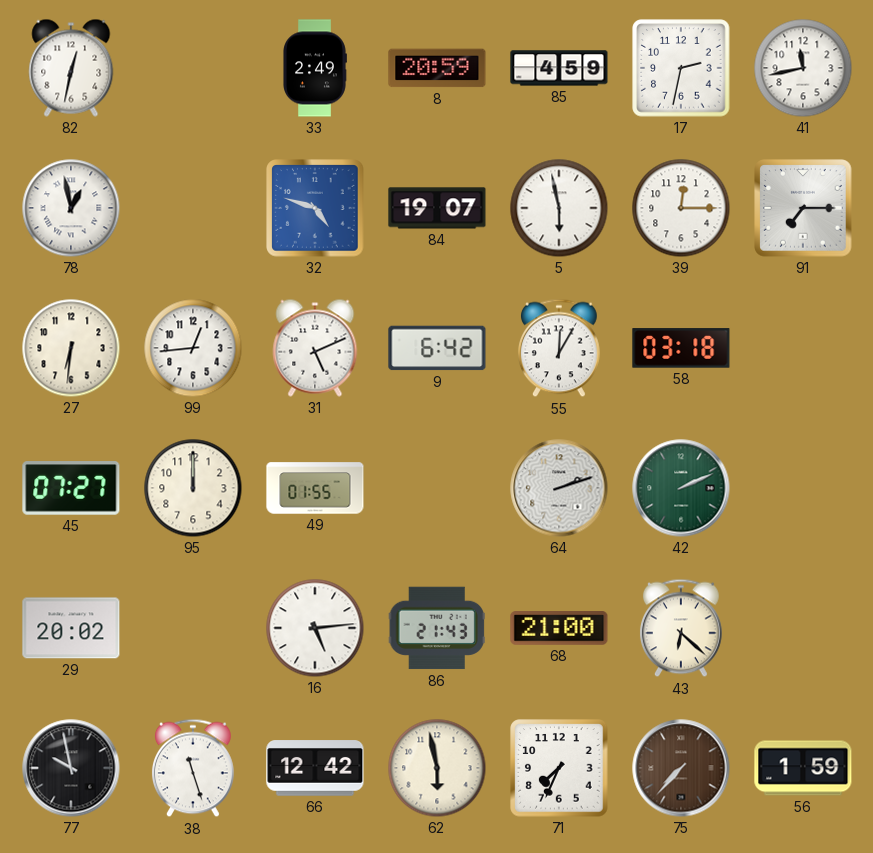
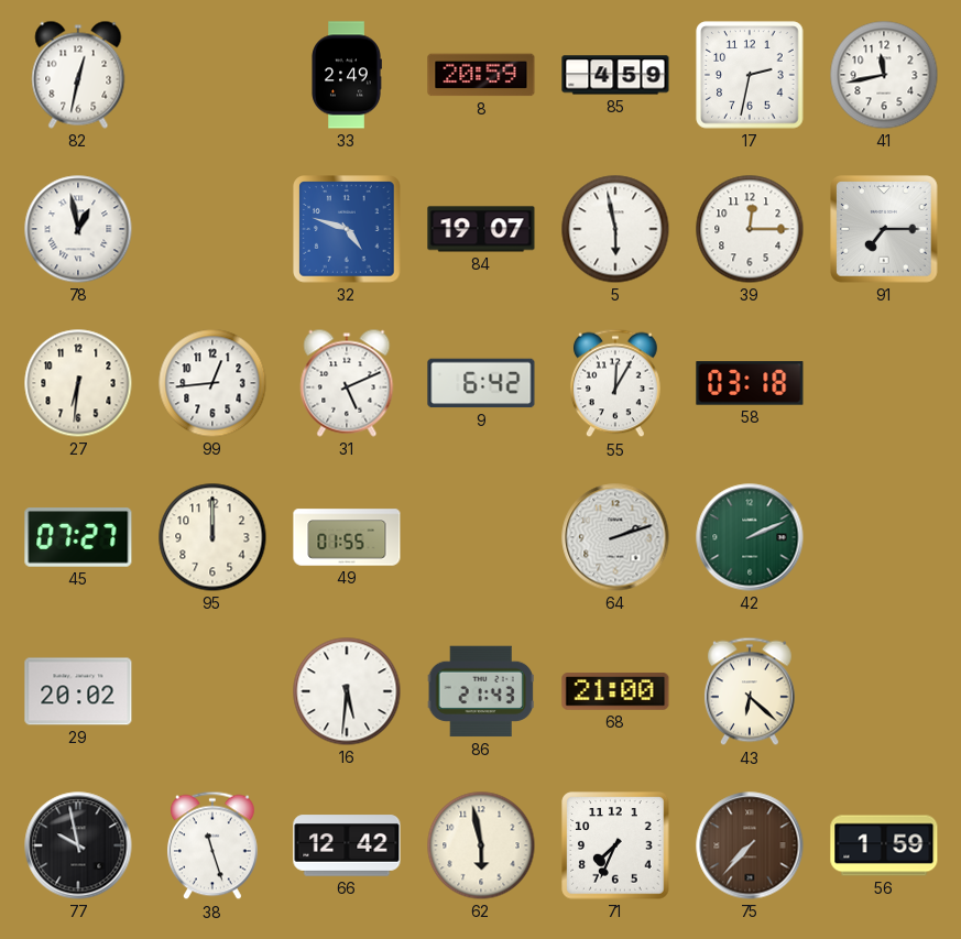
16: 5:14 -> 5:31
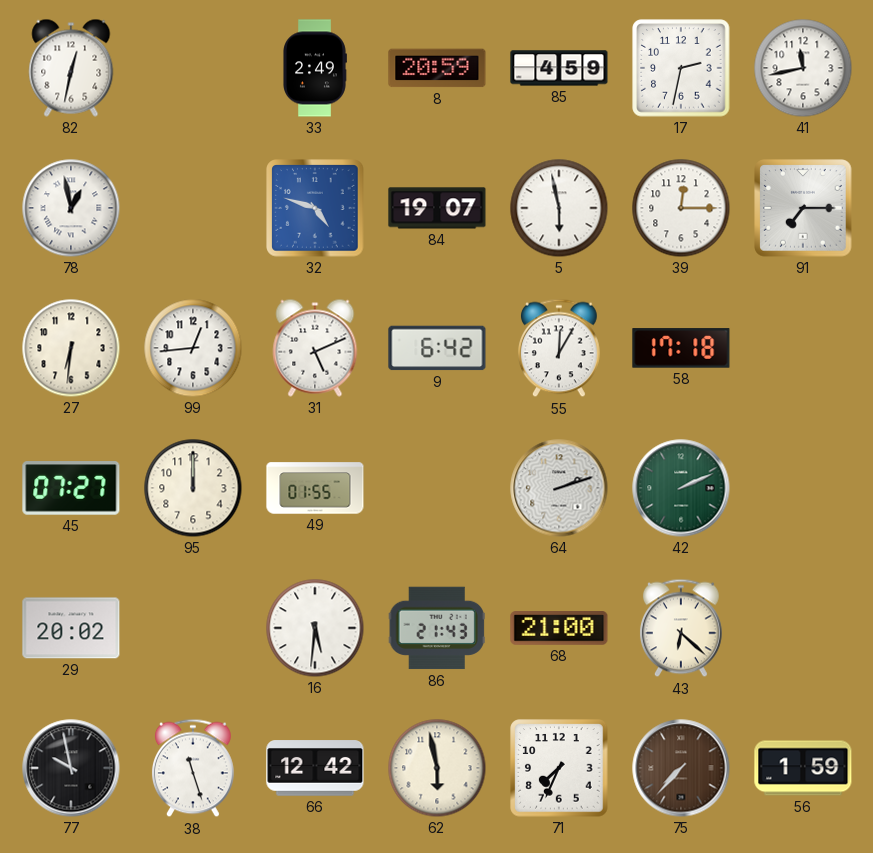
58: 03:18 -> 17:18
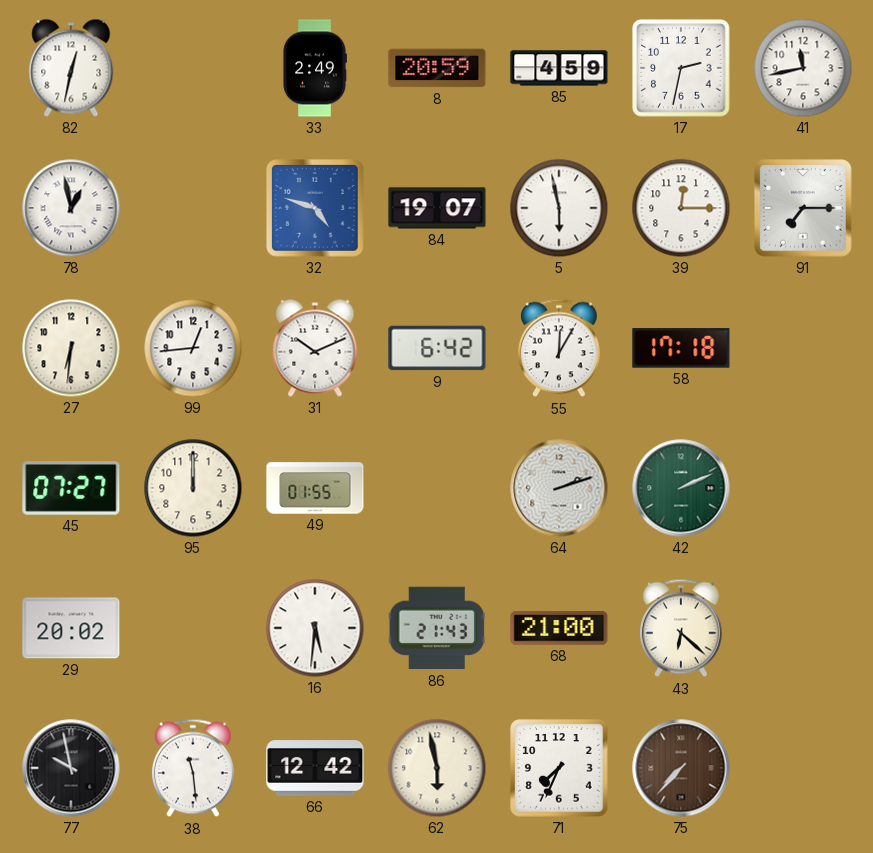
31: 5:11 -> 10:11
38: 11:27 -> 11:29
56: 1:59 -> none
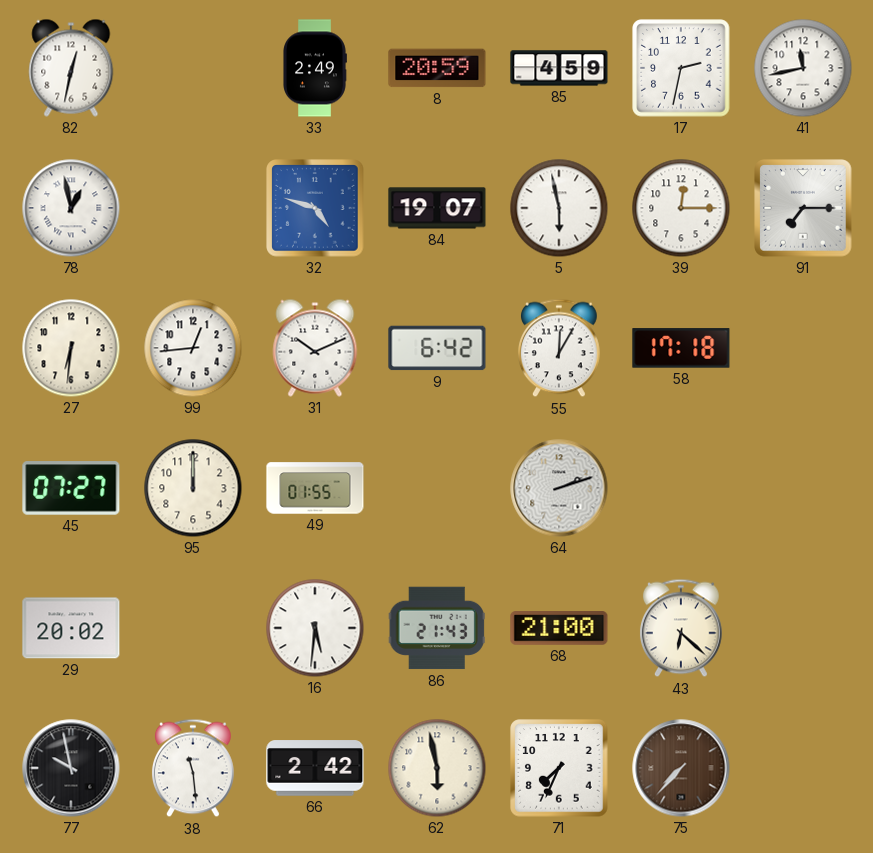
42: 2:11 -> none
66: 12:42 -> 2:42
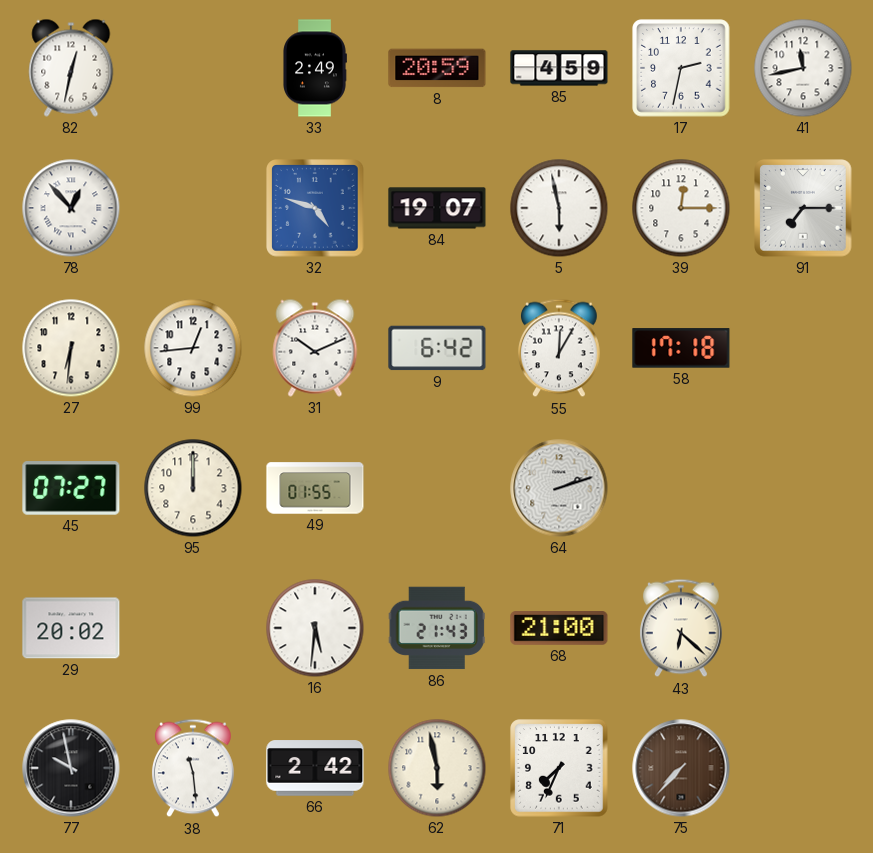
78: 12:58 -> 12:53
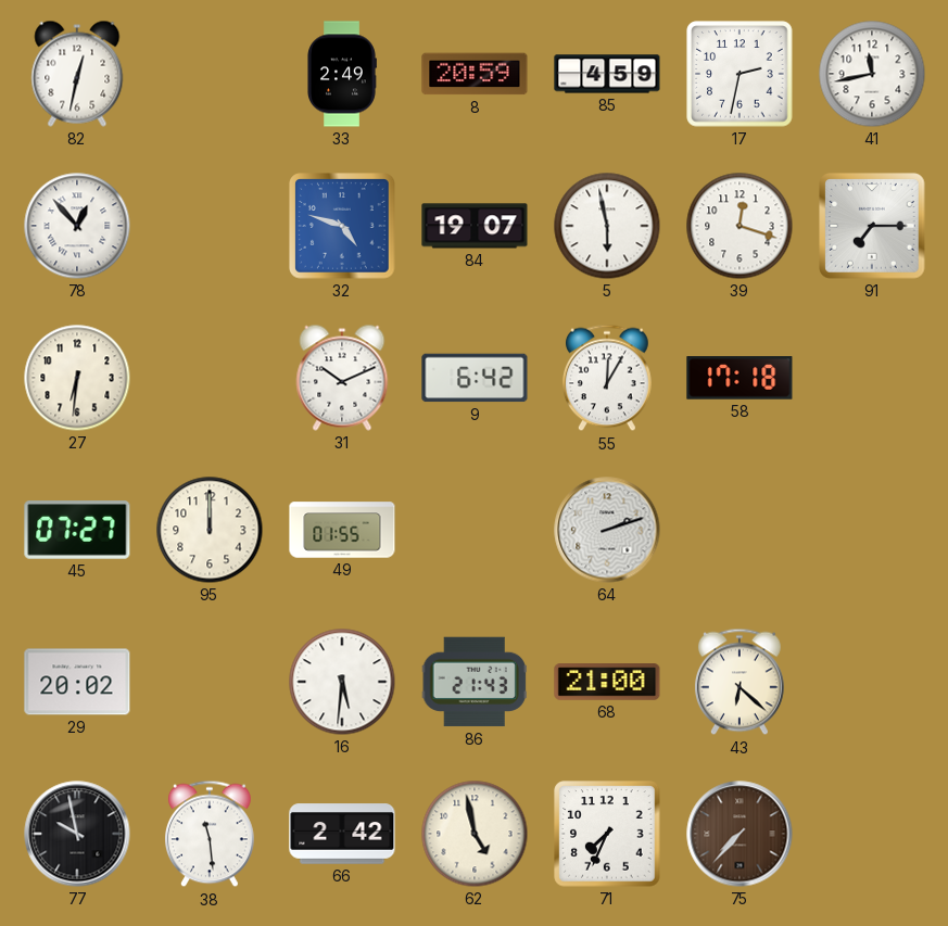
39: 12:15 -> 12:18
99: 12:44 -> none
62: 5:58 -> 4:58
